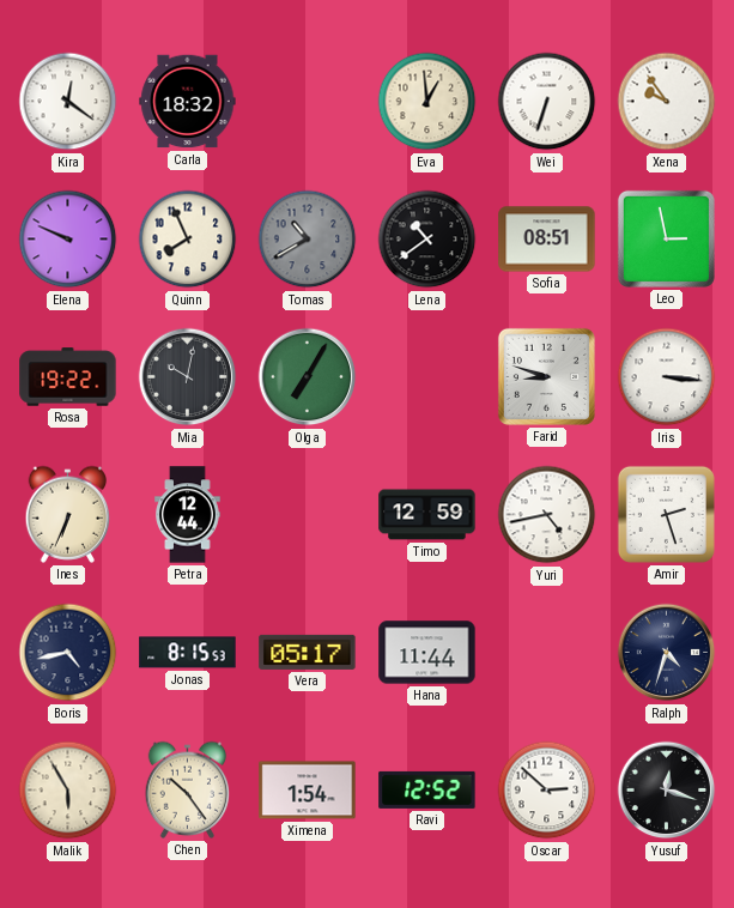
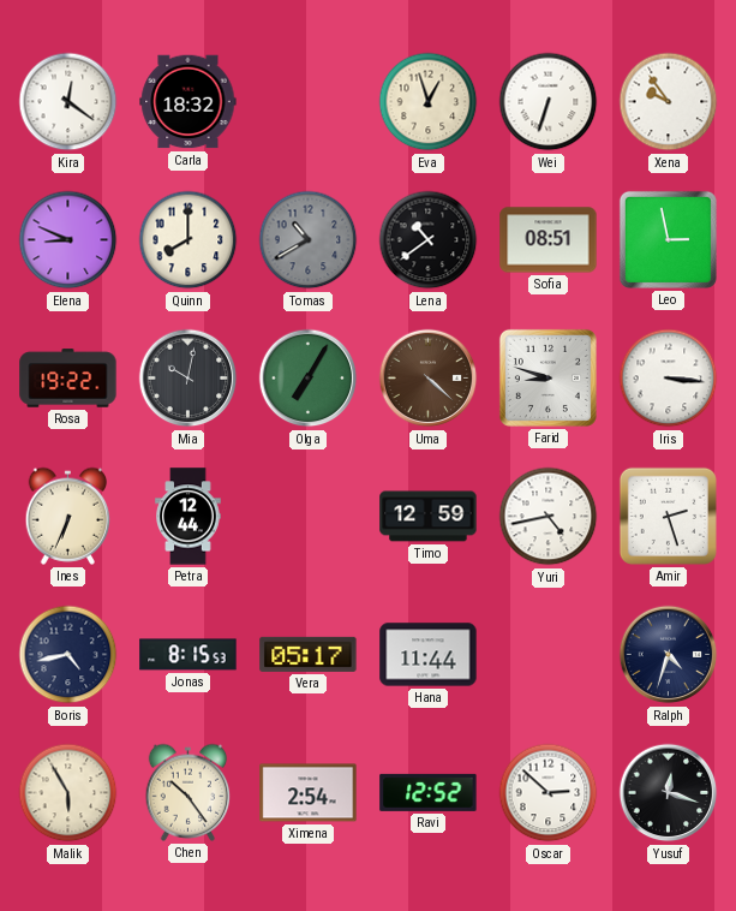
Eva: 12:59 -> 12:57
Elena: 9:49 -> 8:49
Quinn: 7:56 -> 8:00
Uma: none -> 4:22
Ximena: 1:54 -> 2:54
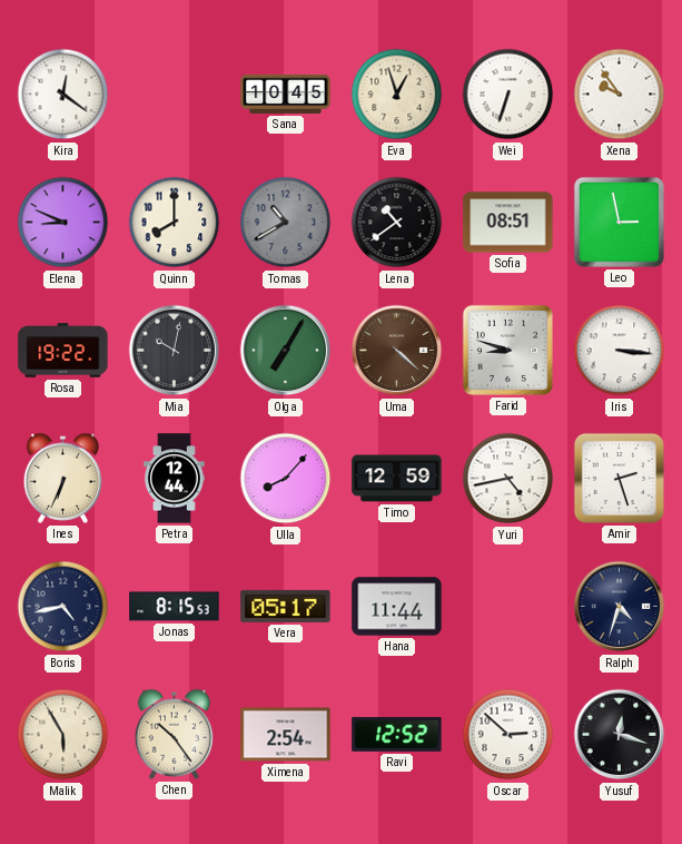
Carla: 18:32 -> none
Sana: none -> 10:45
Ulla: none -> 8:07
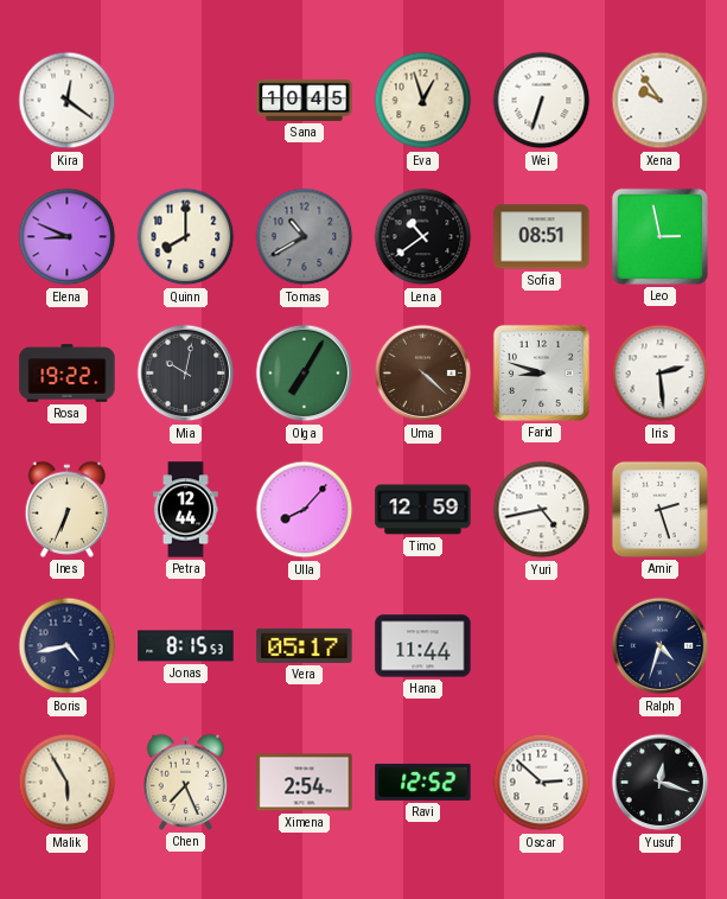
Iris: 3:16 -> 2:29
Chen: 10:24 -> 7:26
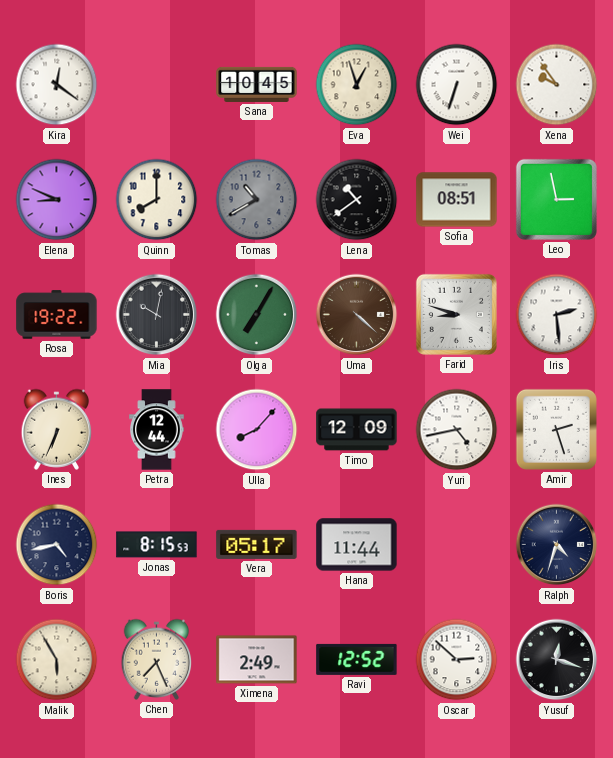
Timo: 12:59 -> 12:09
Ximena: 2:54 -> 2:49
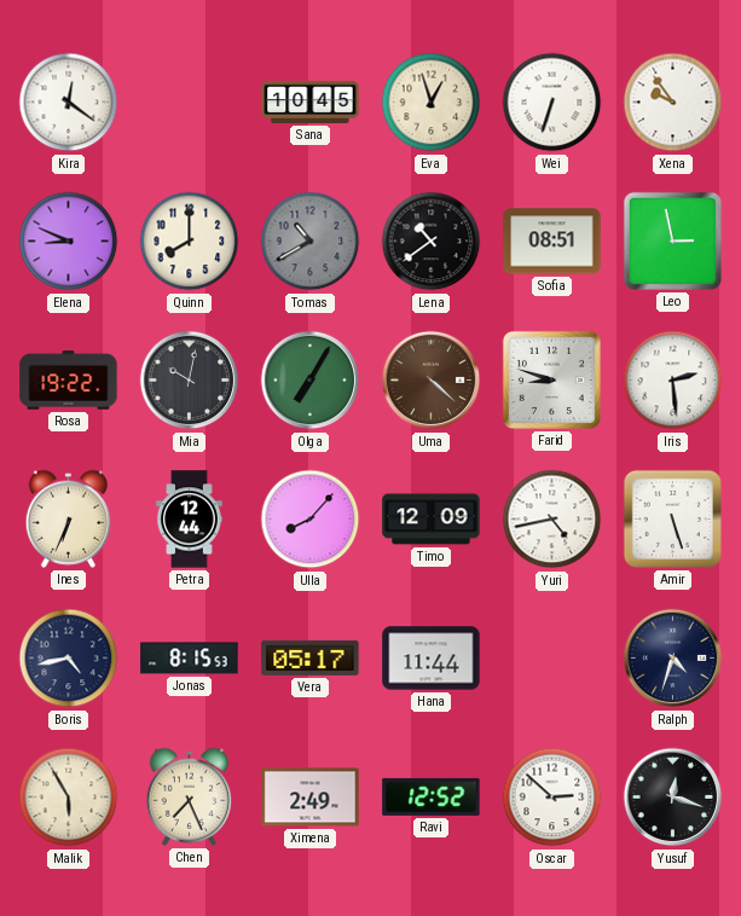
Amir: 2:27 -> 5:27
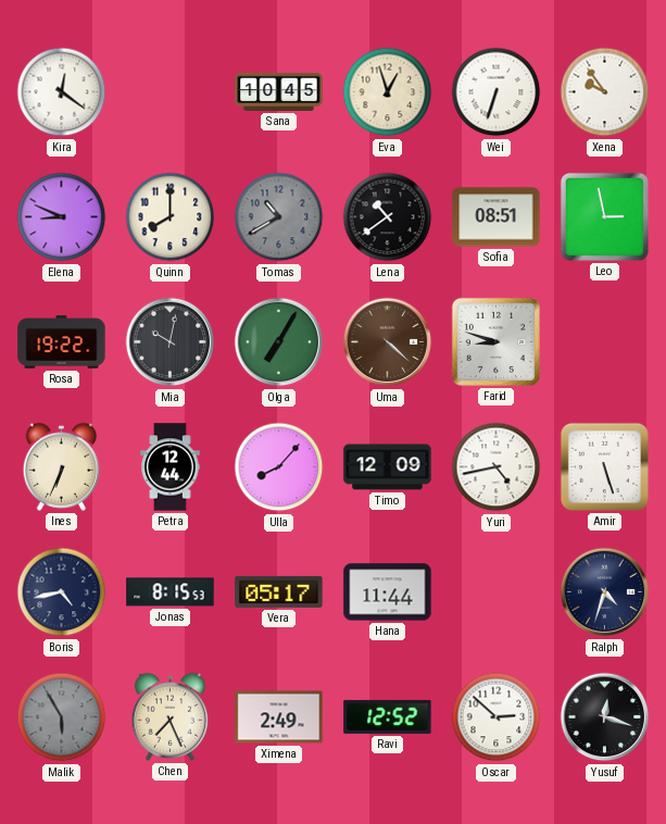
Iris: 2:29 -> none
Malik dial: cream -> grey
